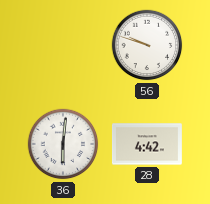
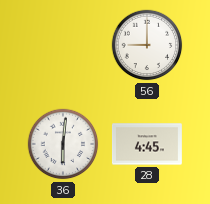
56: 9:48 -> 9:00
28: 4:42 -> 4:45
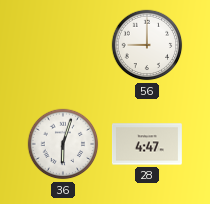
36: 6:01 -> 6:03
28: 4:45 -> 4:47
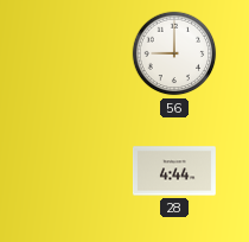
36: 6:03 -> none
28: 4:47 -> 4:44
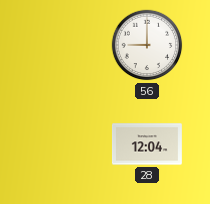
28: 4:44 -> 12:04
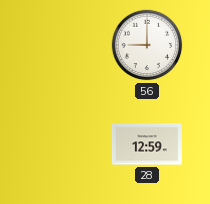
28: 12:04 -> 12:59
